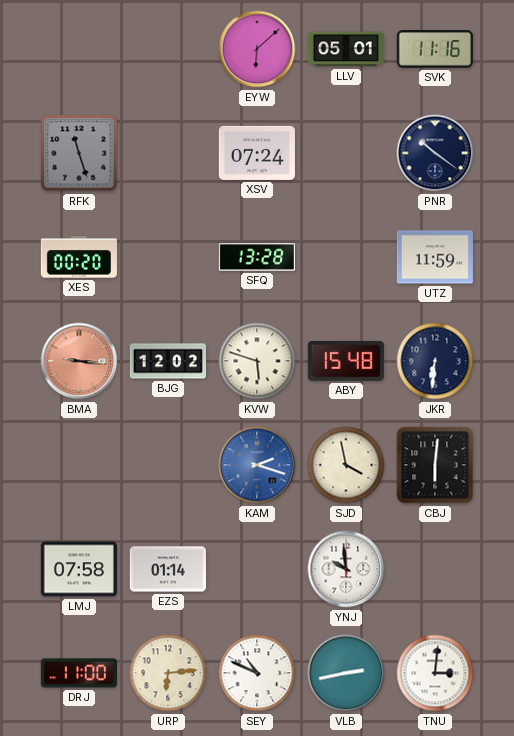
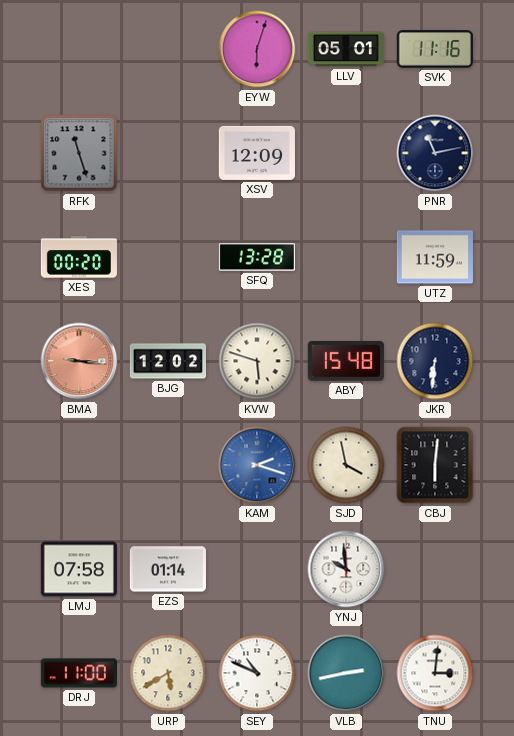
EYW: 6:08 -> 6:03
XSV: 07:24 -> 12:09
PNR: 10:21 -> 11:13
URP: 6:14 -> 5:40
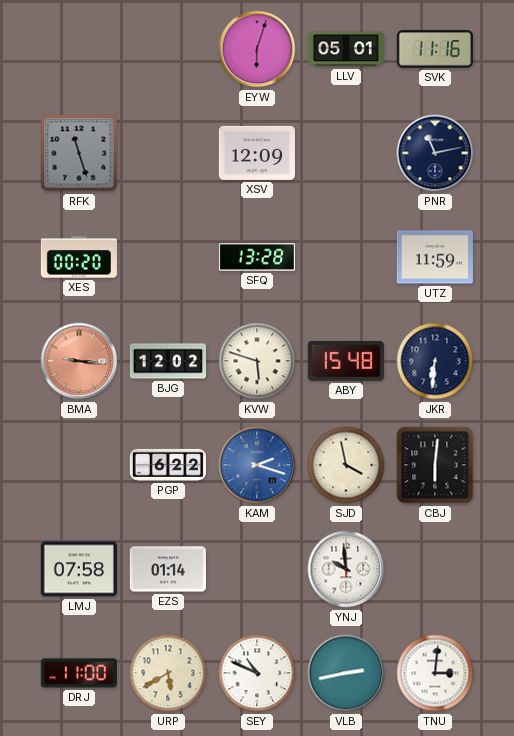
PGP: none -> 6:22
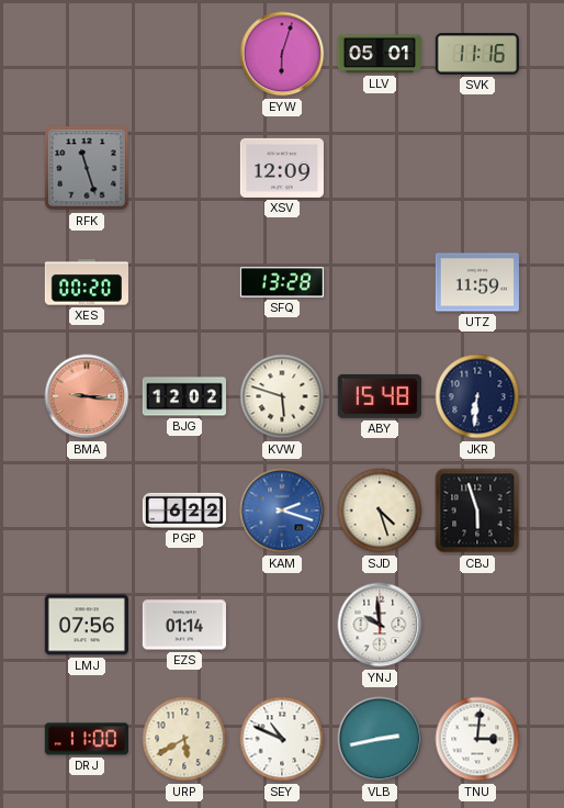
PNR: 11:13 -> none
SJD: 3:58 -> 4:27
CBJ: 6:01 -> 5:57
LMJ: 07:58 -> 07:56
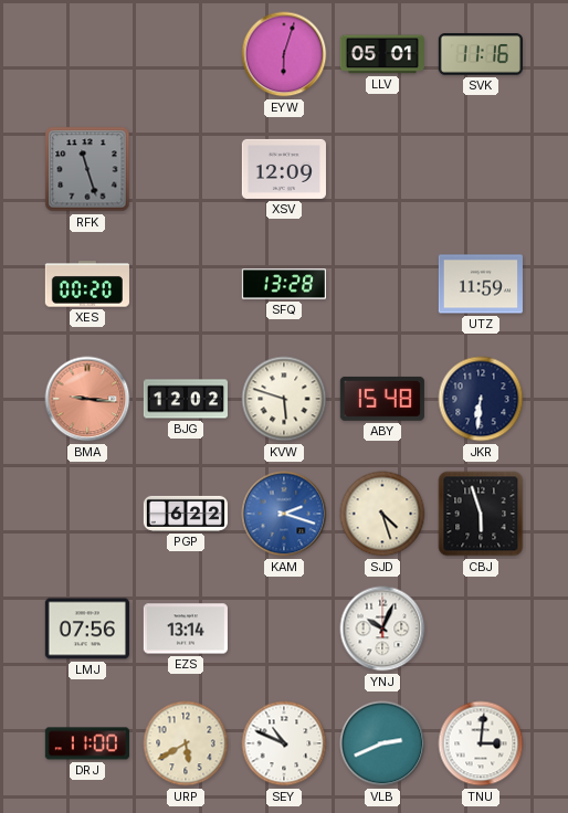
EZS: 01:14 -> 13:14
YNJ: 9:59 -> 10:04
VLB: 2:43 -> 2:41
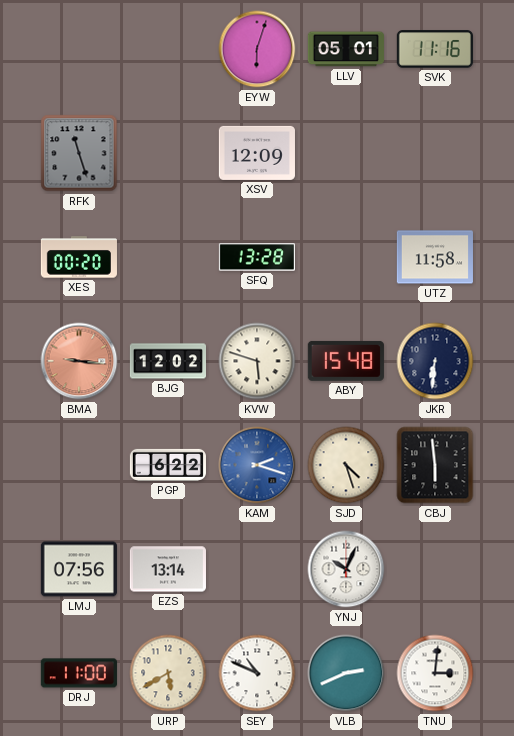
UTZ: 11:59 -> 11:58
CBJ: 5:57 -> 5:59
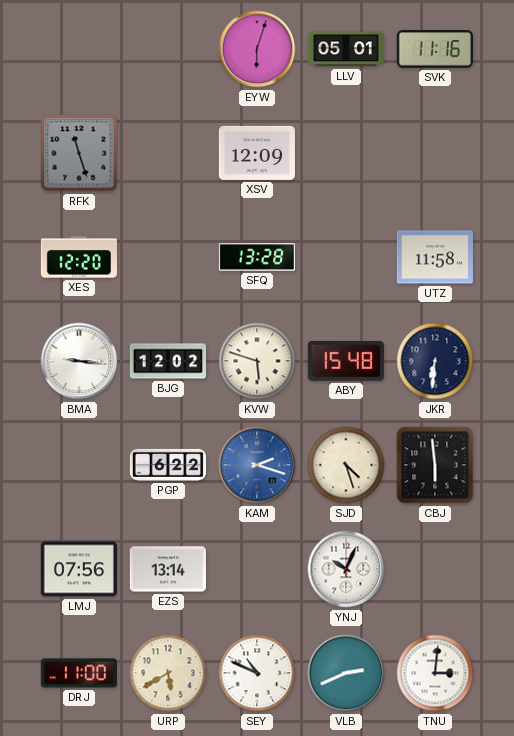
XES: 00:20 -> 12:20
BMA dial: salmon -> white
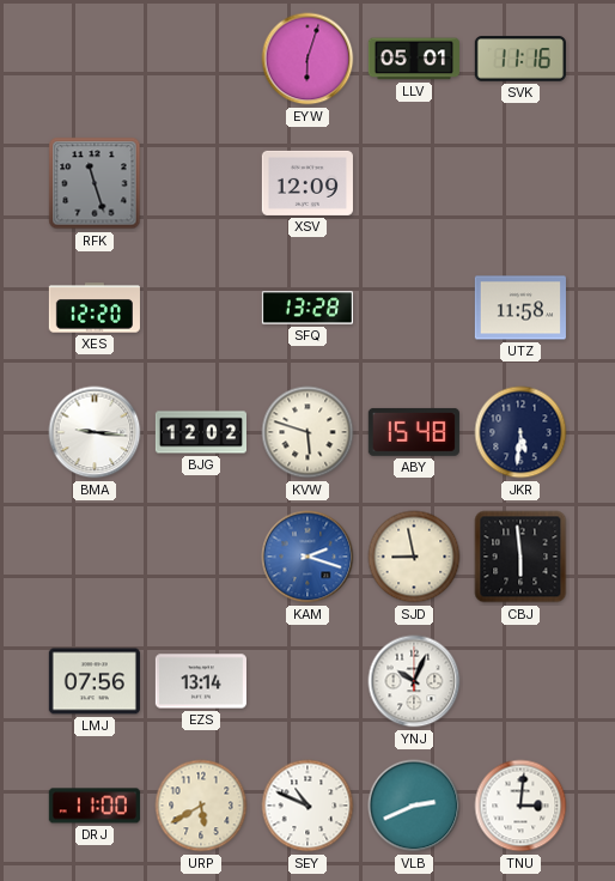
JKR: 6:31 -> 5:31
PGP: 6:22 -> none
SJD: 4:27 -> 8:58
